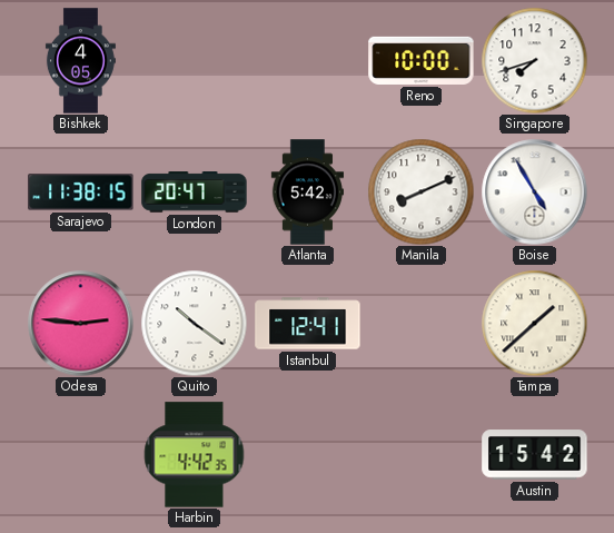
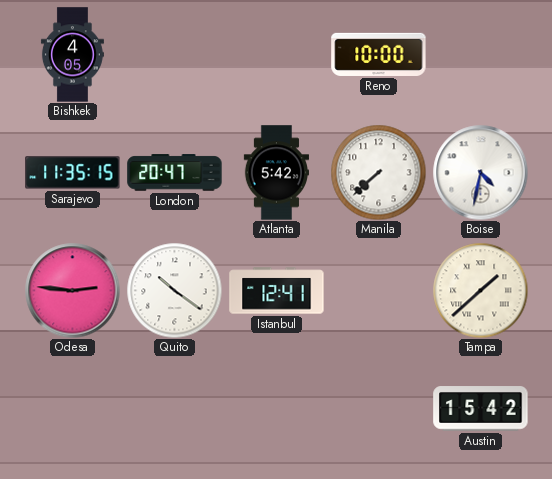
Singapore: 7:42 -> none
Sarajevo: 11:38 -> 11:35
Manila: 8:11 -> 7:38
Boise: 4:55 -> 4:32
Harbin: 4:42 -> none
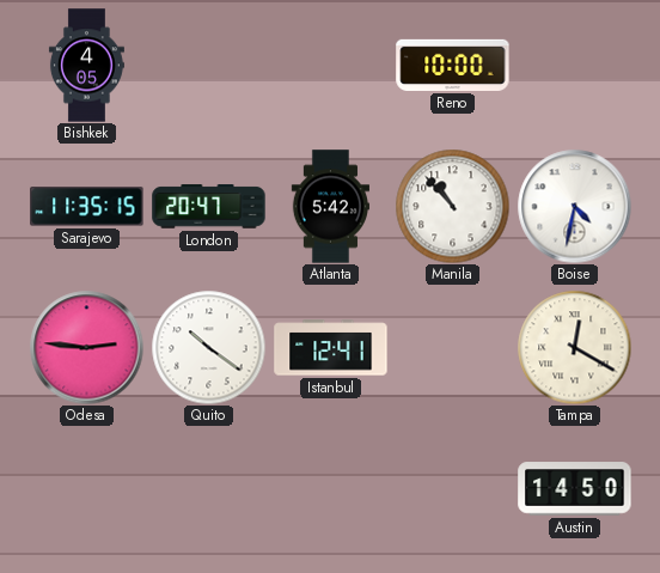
Manila: 7:38 -> 10:53
Tampa: 1:38 -> 12:20
Austin: 15:42 -> 14:50
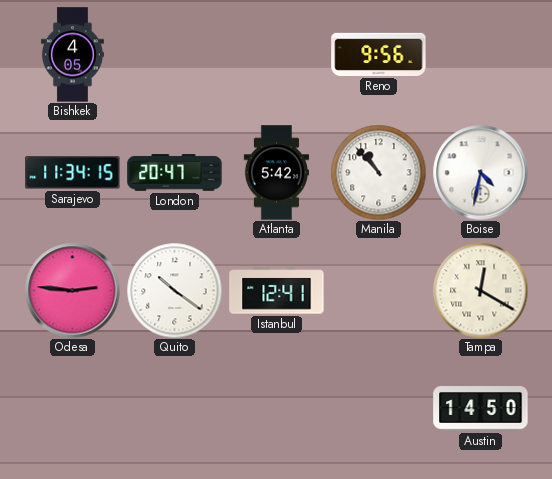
Reno: 10:00 -> 9:56
Sarajevo: 11:35 -> 11:34
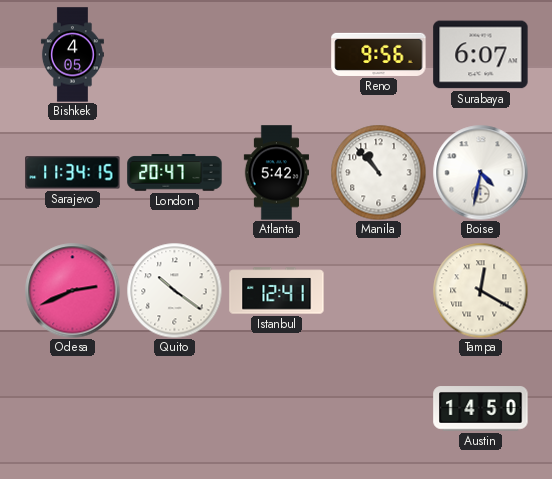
Surabaya: none -> 6:07
Odesa: 2:46 -> 2:41
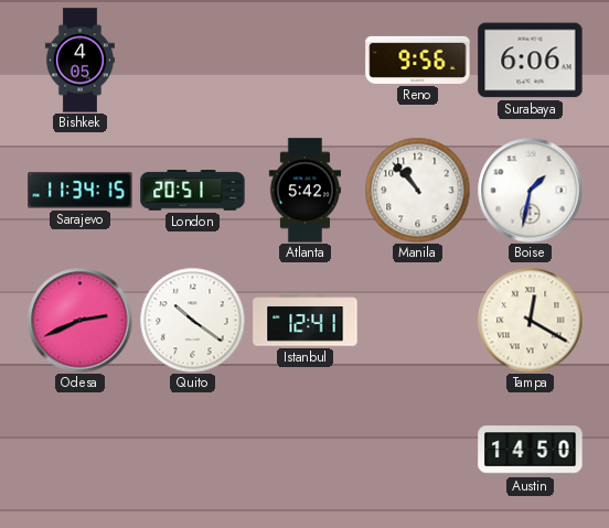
Surabaya: 6:07 -> 6:06
London: 20:47 -> 20:51
Boise: 4:32 -> 1:32
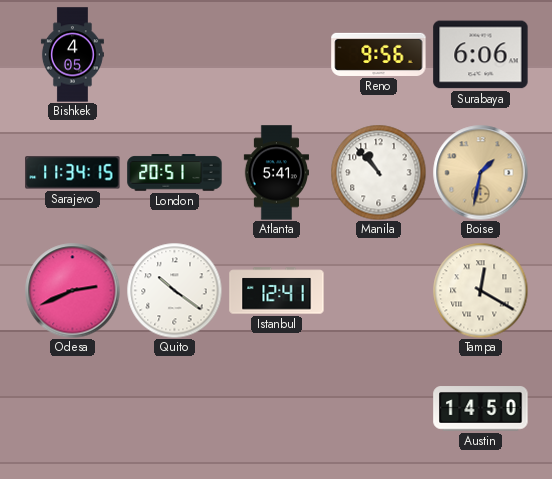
Atlanta: 5:42 -> 5:41
Boise dial: white -> champagne
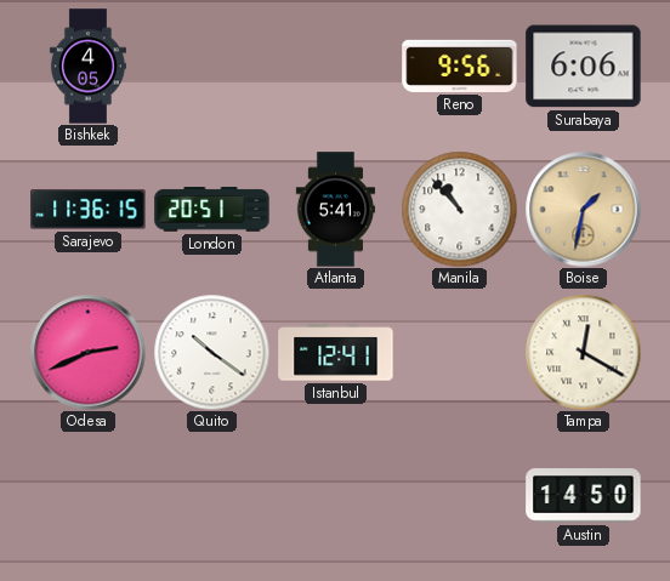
Sarajevo: 11:34 -> 11:36
